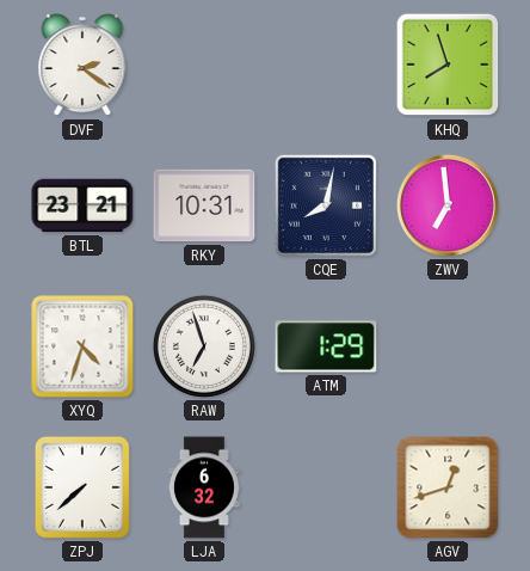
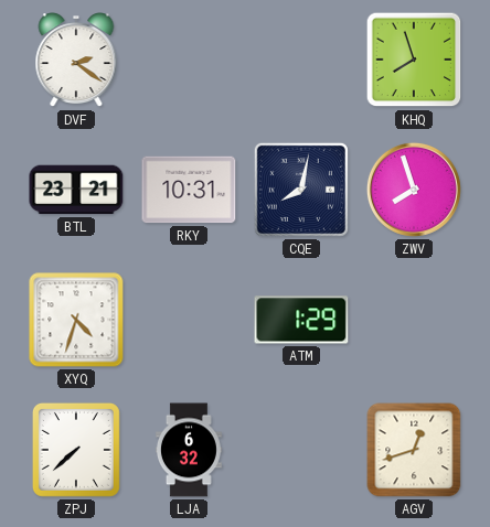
ZWV: 6:59 -> 7:57
RAW: 6:57 -> none
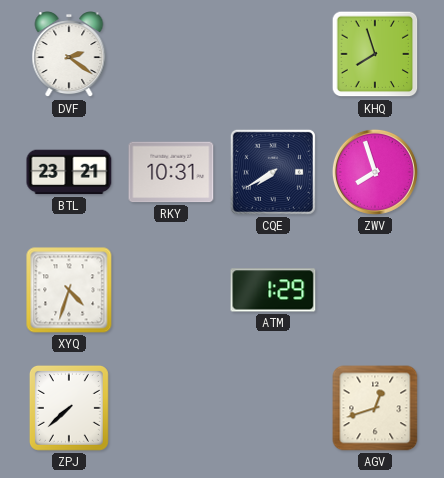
CQE: 8:02 -> 7:40
LJA: 6:32 -> none
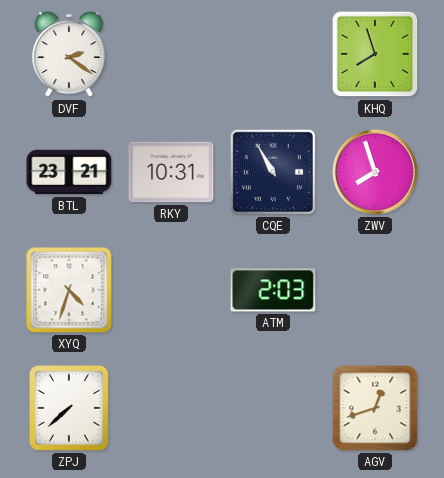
CQE: 7:40 -> 10:55
ATM: 1:29 -> 2:03
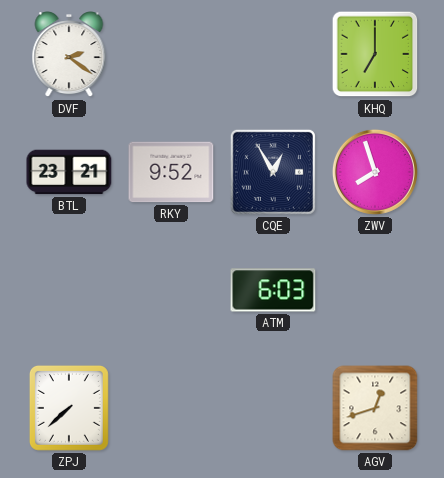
KHQ: 7:57 -> 7:00
RKY: 10:31 -> 9:52
CQE: 10:55 -> 12:55
XYQ: 4:33 -> none
ATM: 2:03 -> 6:03
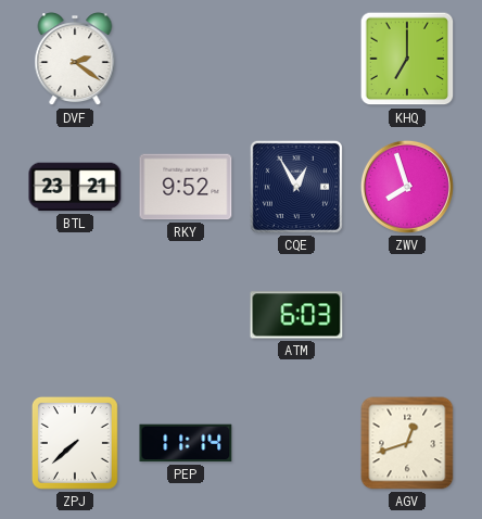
PEP: none -> 11:14
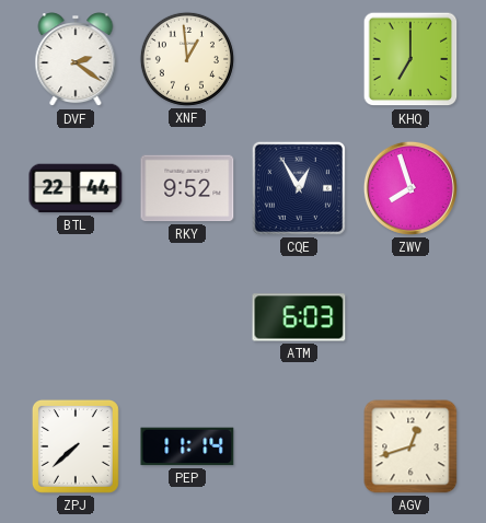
XNF: none -> 12:59
BTL: 23:21 -> 22:44
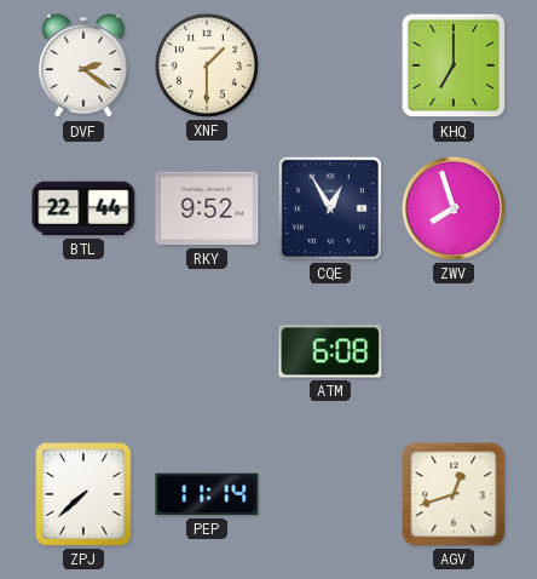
XNF: 12:59 -> 1:30
ATM: 6:03 -> 6:08
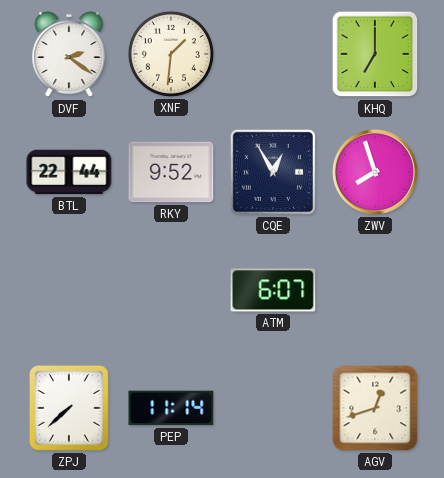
XNF: 1:30 -> 1:31
ATM: 6:08 -> 6:07
